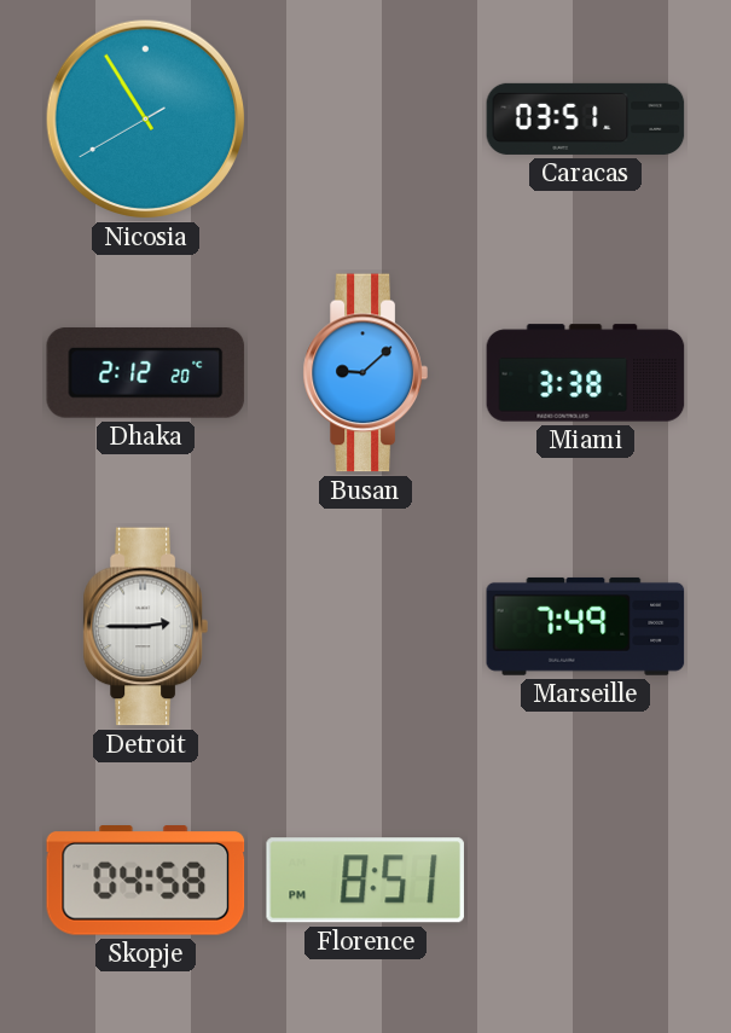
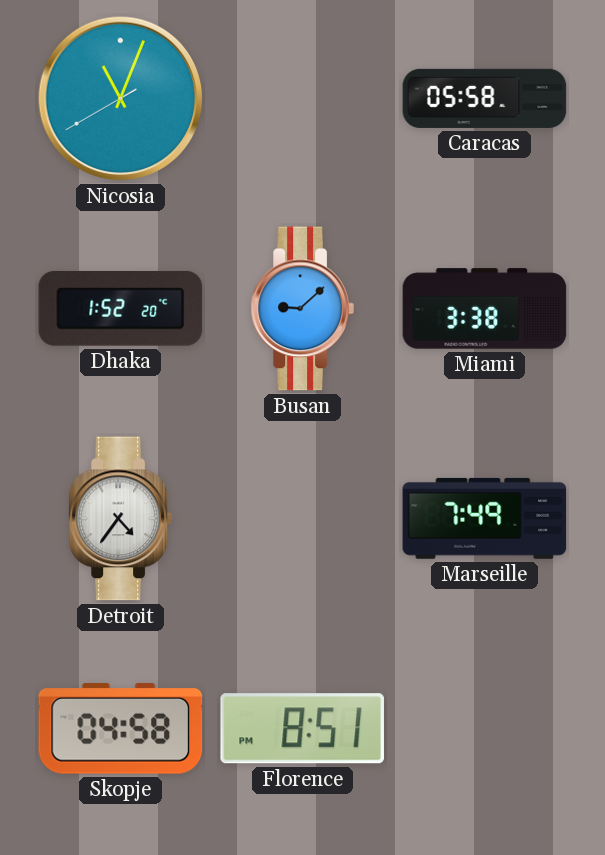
Nicosia: 10:54 -> 11:03
Caracas: 03:51 -> 05:58
Dhaka: 2:12 -> 1:52
Detroit: 2:45 -> 4:36
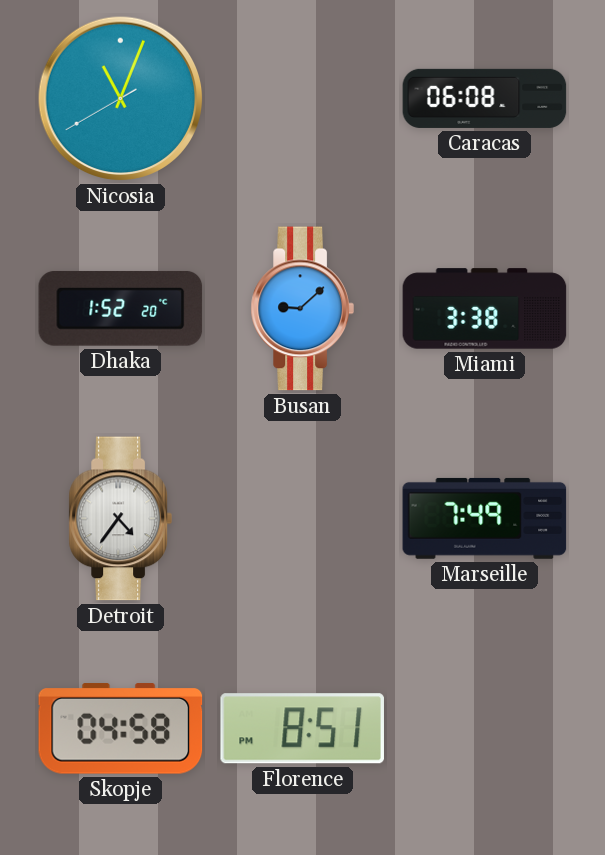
Caracas: 05:58 -> 06:08
